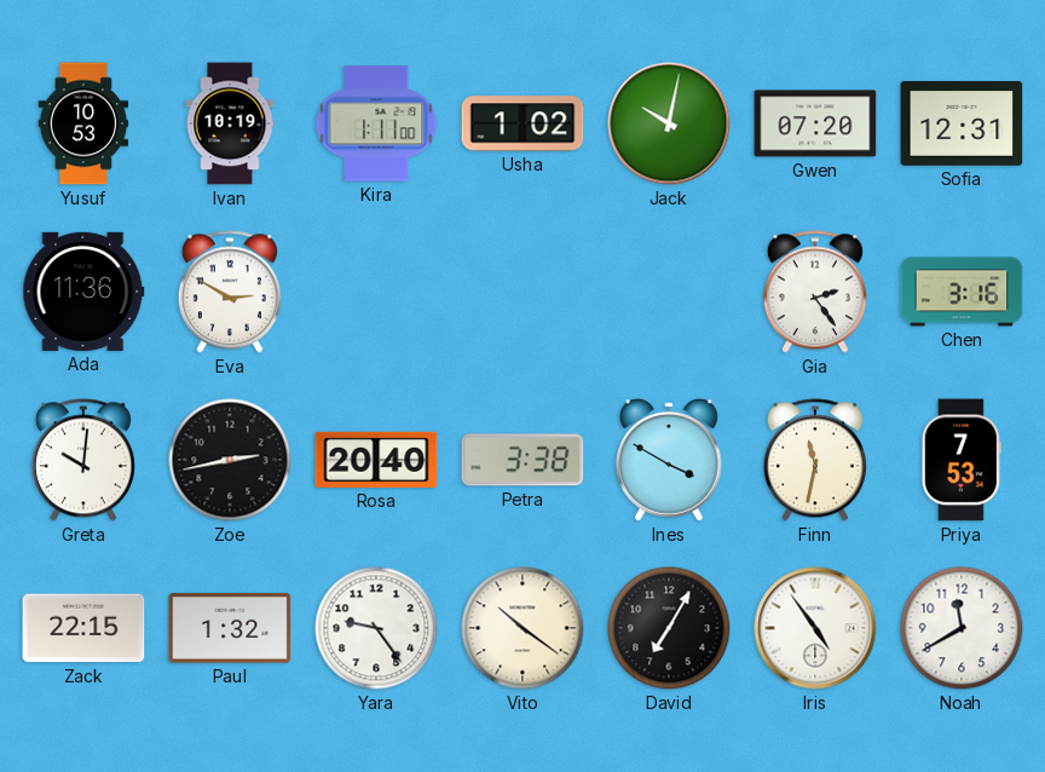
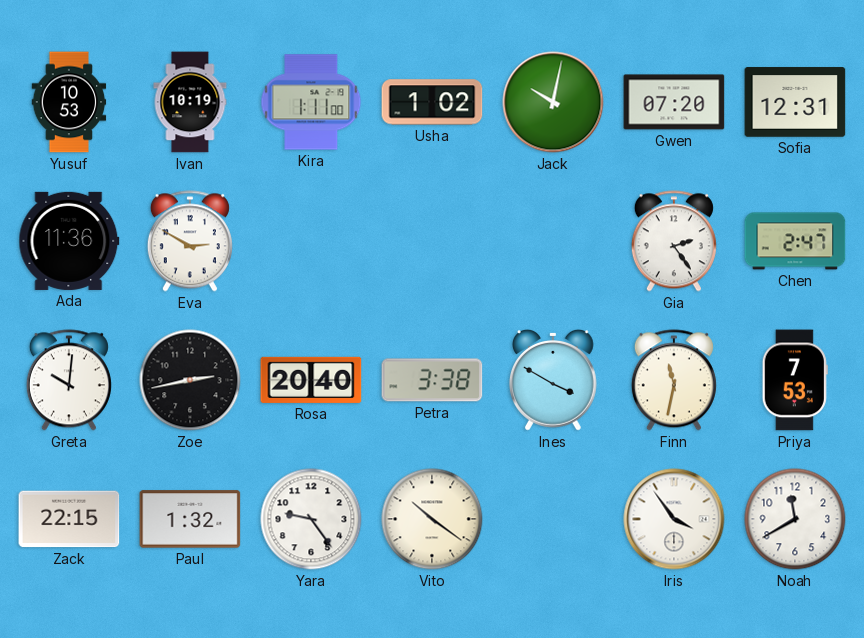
Chen: 3:16 -> 2:47
David: 7:05 -> none
Iris: 4:54 -> 3:54
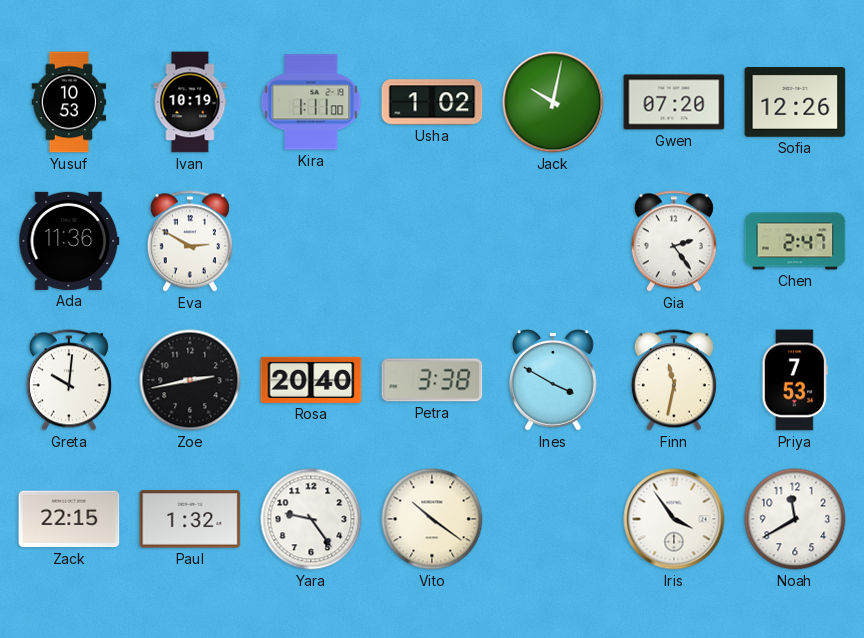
Sofia: 12:31 -> 12:26
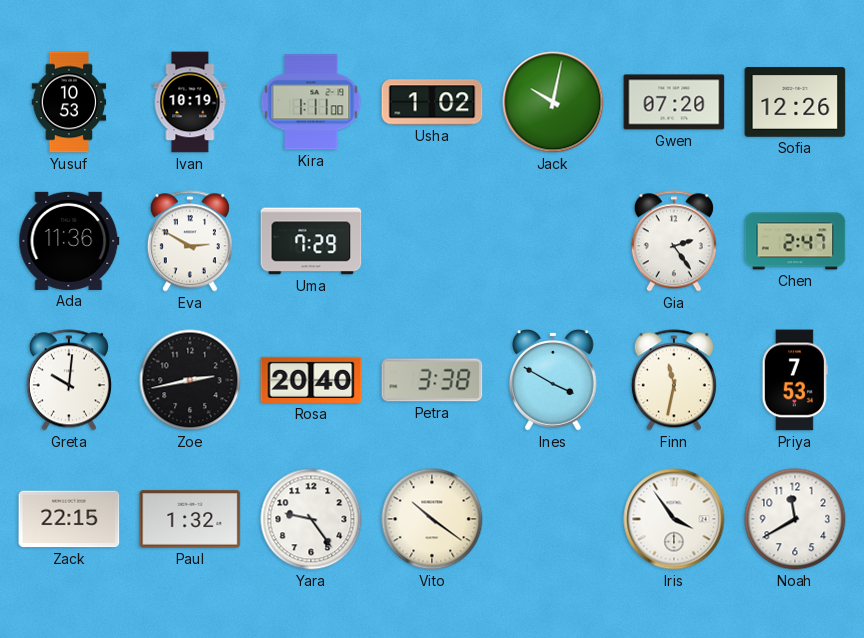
Uma: none -> 7:29
